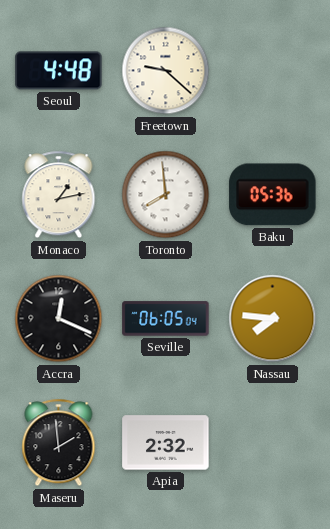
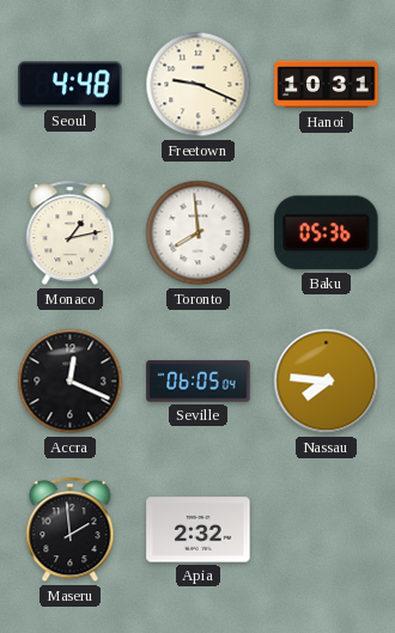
Freetown: 9:22 -> 9:19
Hanoi: none -> 10:31
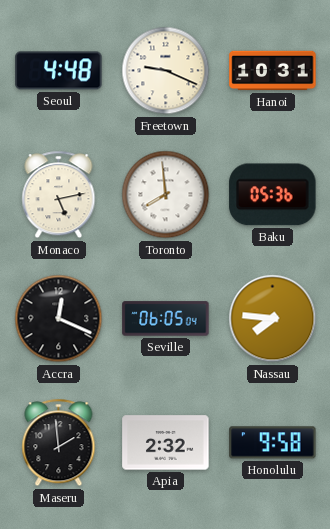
Monaco: 1:13 -> 5:13
Honolulu: none -> 9:58
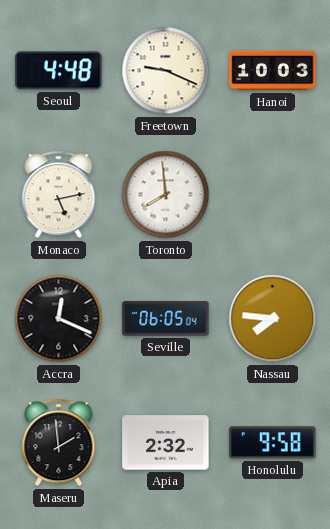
Hanoi: 10:31 -> 10:03
Baku: 05:36 -> none
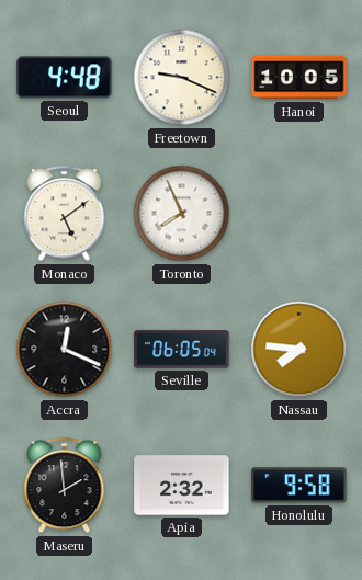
Hanoi: 10:03 -> 10:05
Monaco: 5:13 -> 5:09
Toronto: 7:59 -> 7:56
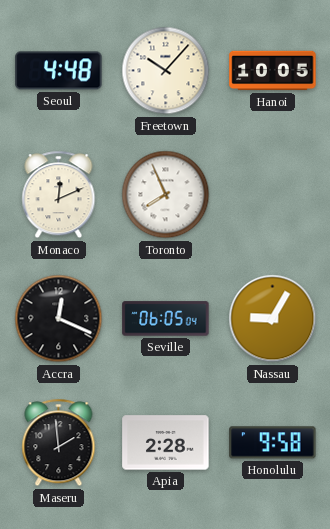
Freetown: 9:19 -> 10:07
Monaco: 5:09 -> 12:11
Nassau: 7:46 -> 9:05
Apia: 2:32 -> 2:28
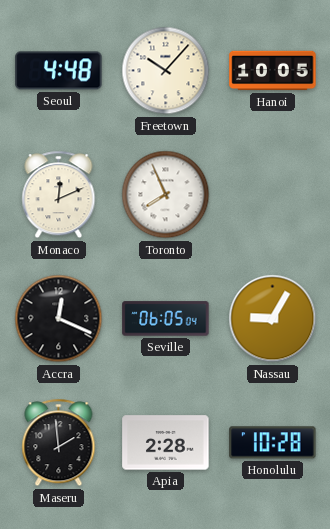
Honolulu: 9:58 -> 10:28
